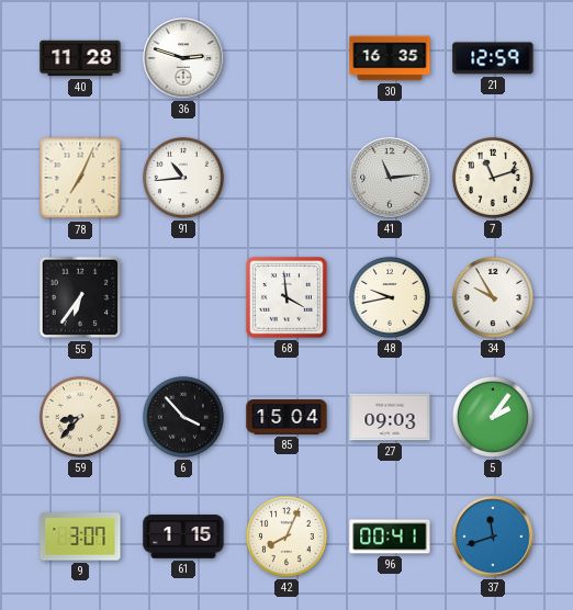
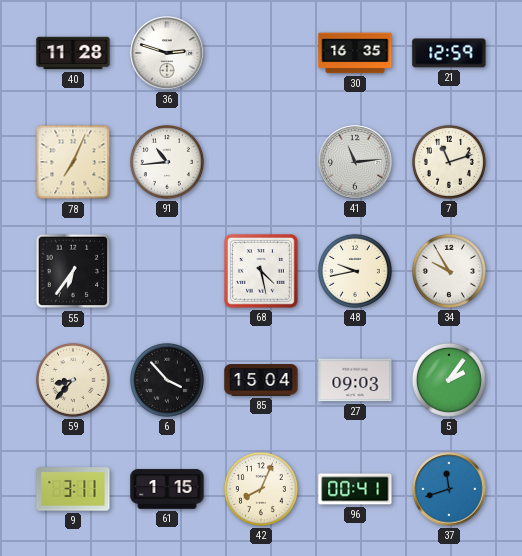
68: 3:59 -> 4:28
9: 3:07 -> 3:11
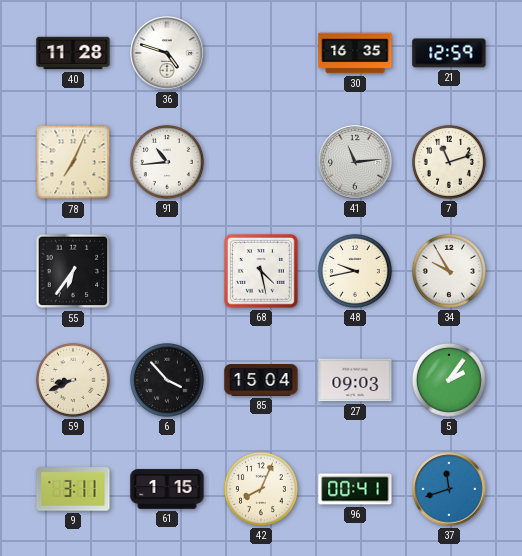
36: 2:48 -> 4:48
59: 8:37 -> 8:41
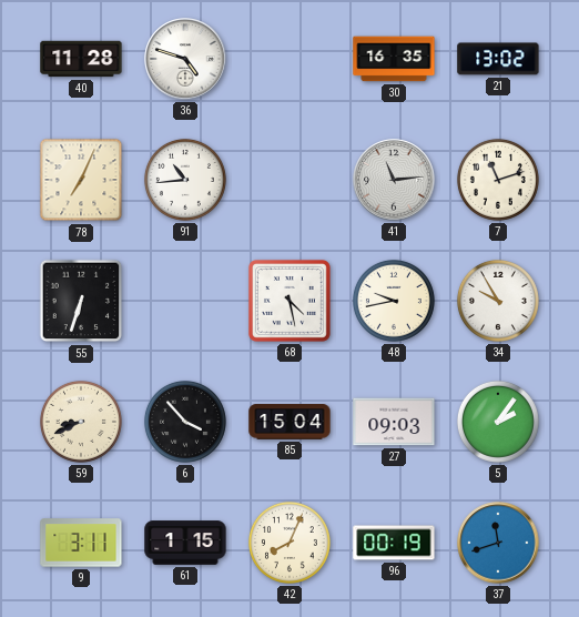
21: 12:59 -> 13:02
55: 6:36 -> 6:33
96: 00:41 -> 00:19
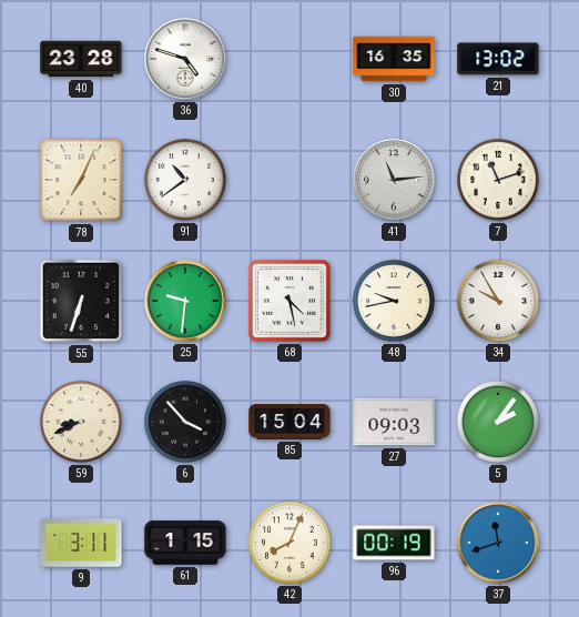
40: 11:28 -> 23:28
91: 10:44 -> 10:39
25: none -> 9:31
